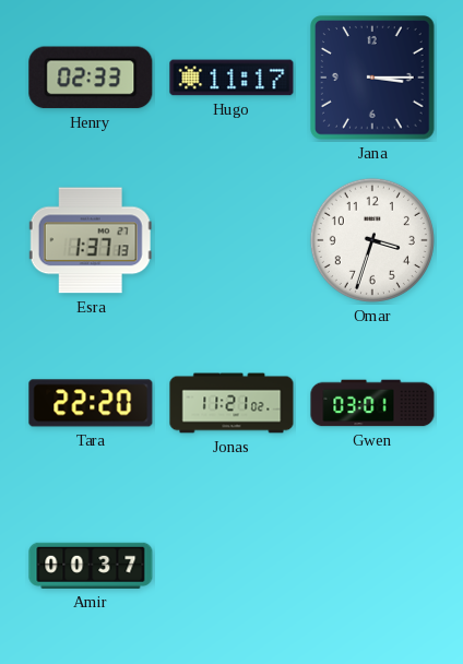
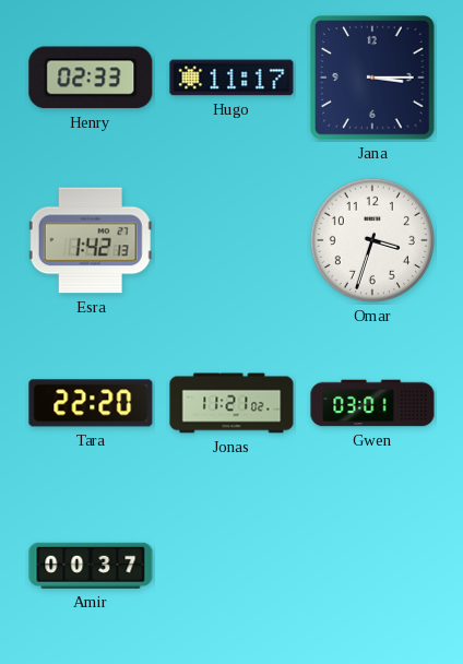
Esra: 1:37 -> 1:42
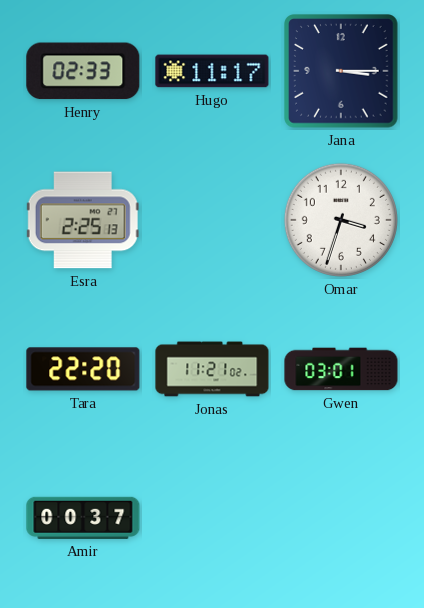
Esra: 1:42 -> 2:25
